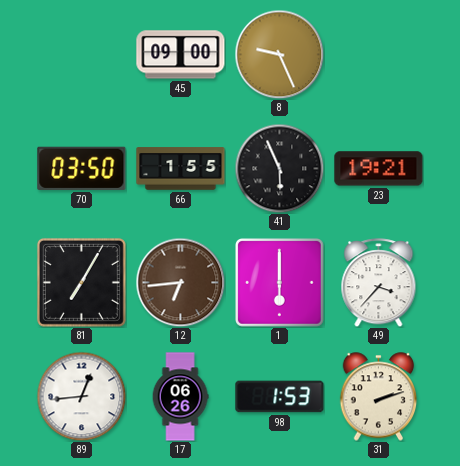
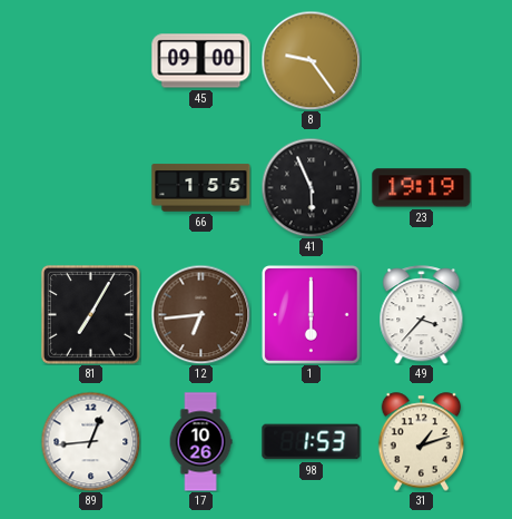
8: 9:26 -> 9:24
70: 03:50 -> none
23: 19:21 -> 19:19
17: 06:26 -> 10:26
31: 2:12 -> 1:12
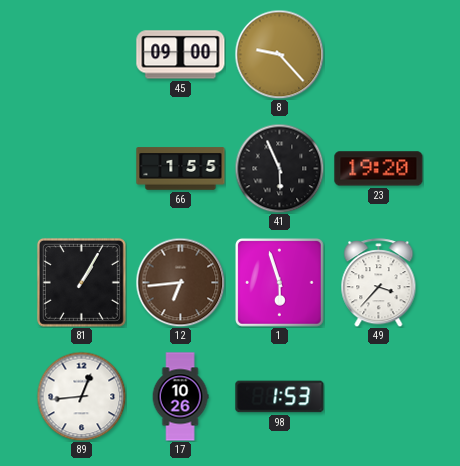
8: 9:24 -> 9:23
23: 19:19 -> 19:20
81: 7:05 -> 1:05
1: 6:00 -> 5:57
31: 1:12 -> none
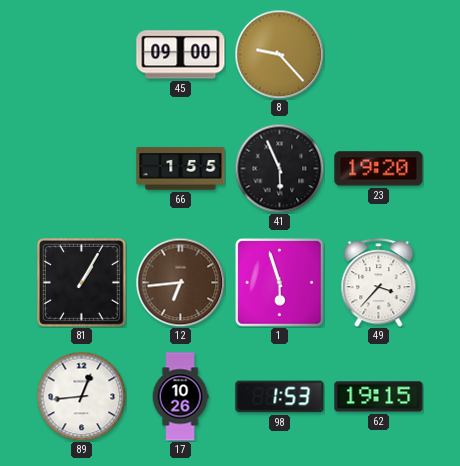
62: none -> 19:15
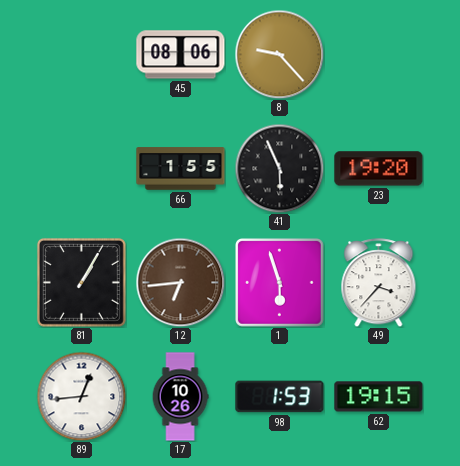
45: 09:00 -> 08:06
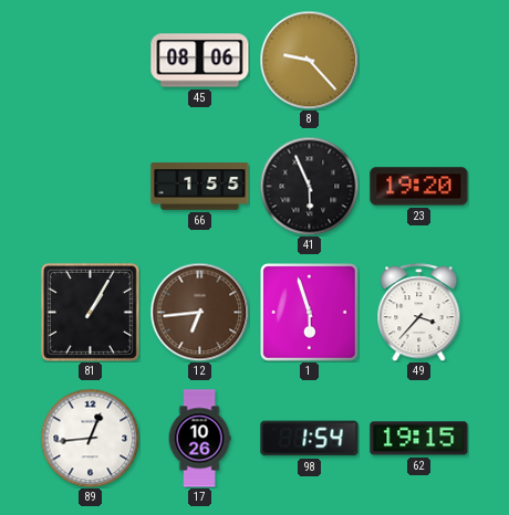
98: 1:53 -> 1:54
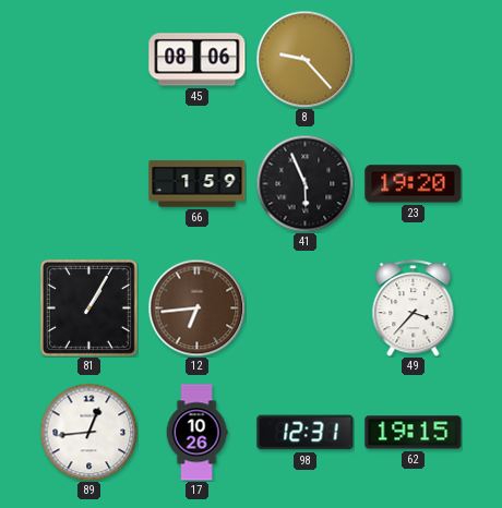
66: 1:55 -> 1:59
1: 5:57 -> none
98: 1:54 -> 12:31
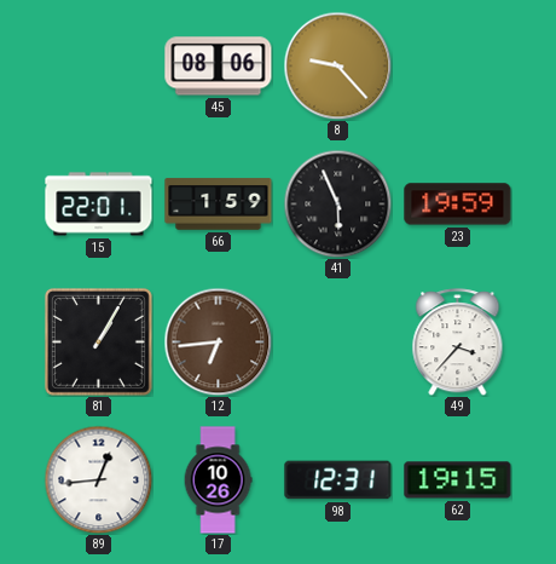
15: none -> 22:01
23: 19:20 -> 19:59
